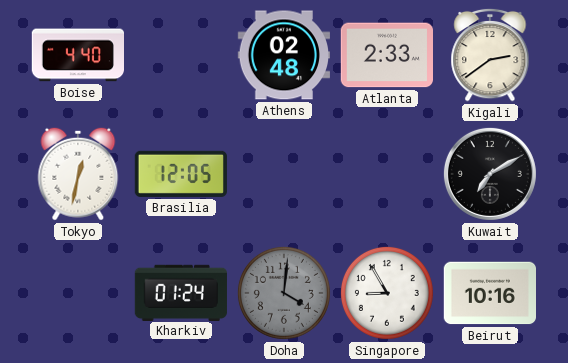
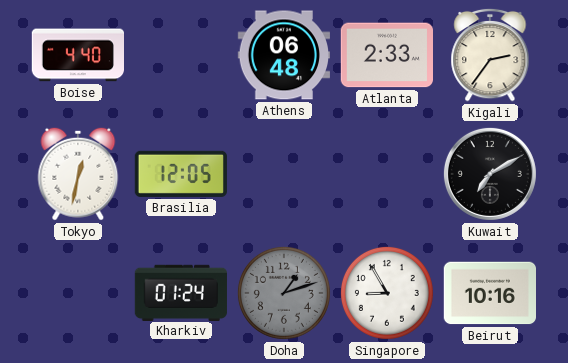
Athens: 02:48 -> 06:48
Kigali: 2:39 -> 2:36
Doha: 4:01 -> 1:12
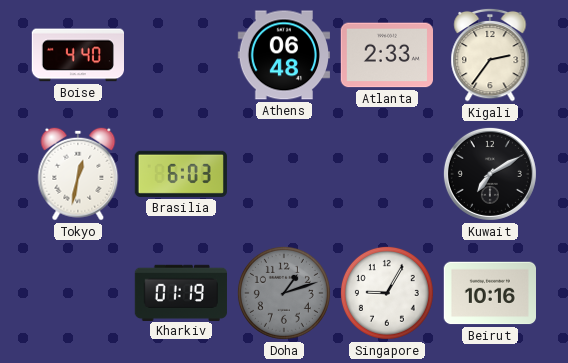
Brasilia: 12:05 -> 6:03
Kharkiv: 01:24 -> 01:19
Singapore: 8:55 -> 9:05
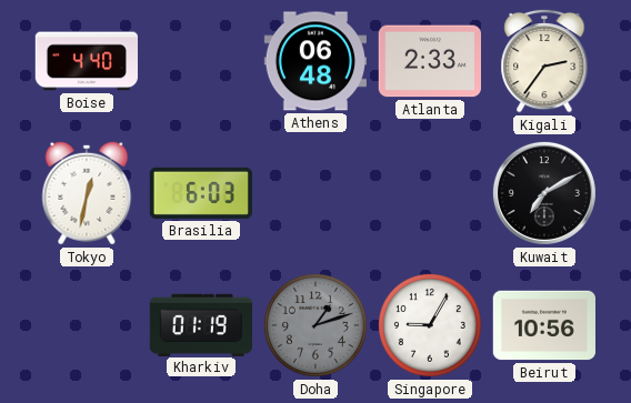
Beirut: 10:16 -> 10:56
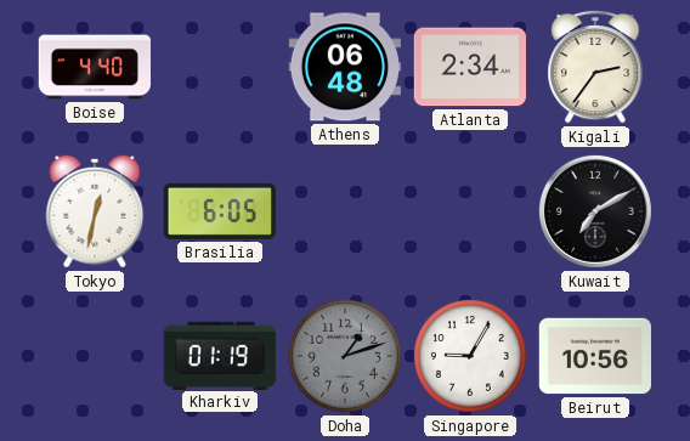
Atlanta: 2:33 -> 2:34
Brasilia: 6:03 -> 6:05
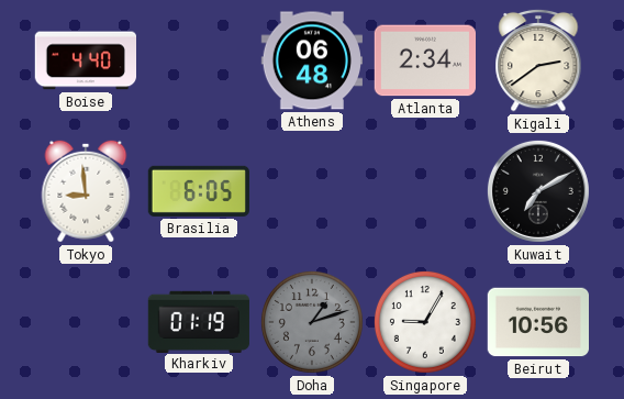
Kigali: 2:36 -> 2:39
Tokyo: 12:32 -> 8:59
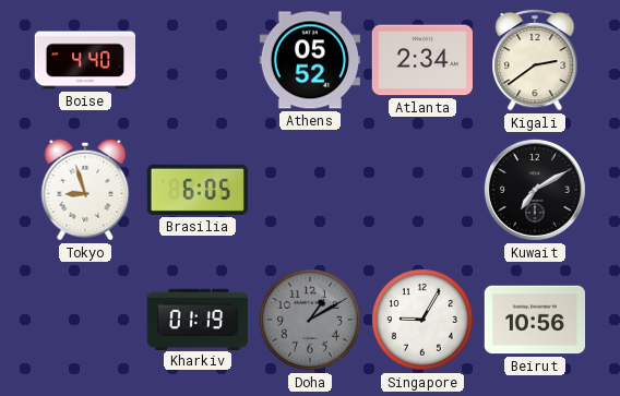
Athens: 06:48 -> 05:52
Tokyo: 8:59 -> 8:57
Doha: 1:12 -> 1:10
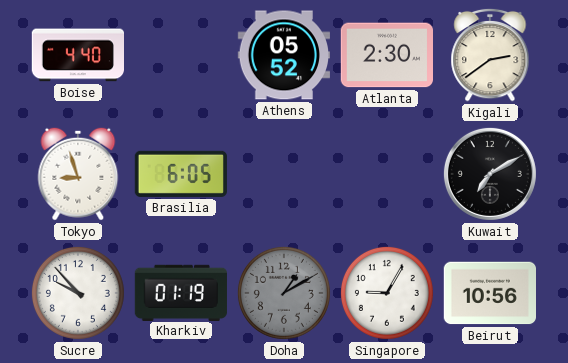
Atlanta: 2:34 -> 2:30
Sucre: none -> 9:53
